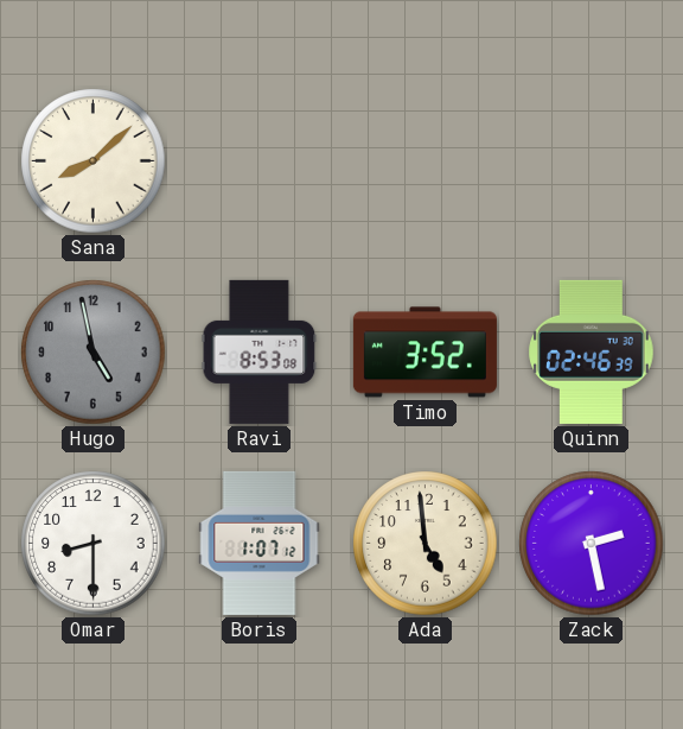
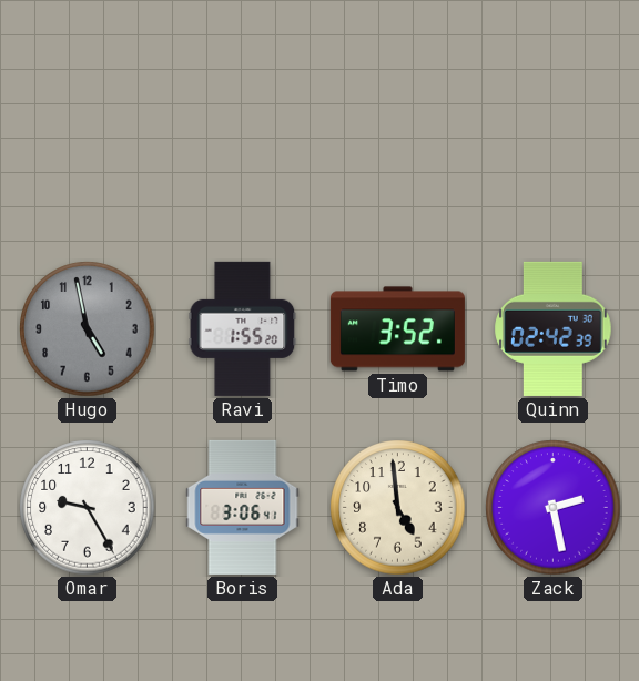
Sana: 8:08 -> none
Ravi: 8:53 -> 1:55
Quinn: 02:46 -> 02:42
Omar: 8:30 -> 9:25
Boris: 1:07 -> 3:06
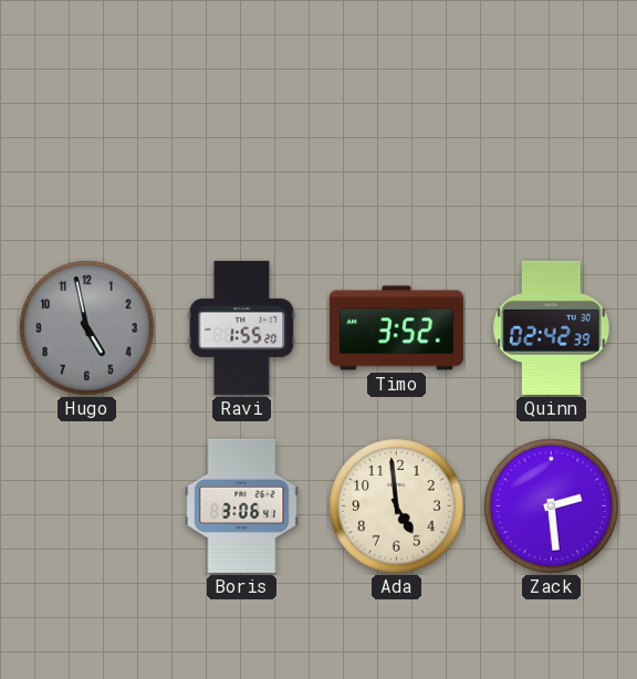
Omar: 9:25 -> none
Zack: 2:28 -> 2:29
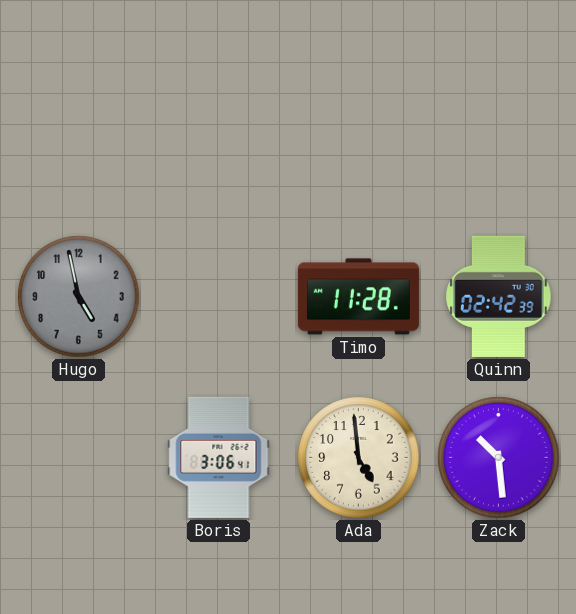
Ravi: 1:55 -> none
Timo: 3:52 -> 11:28
Zack: 2:29 -> 10:29
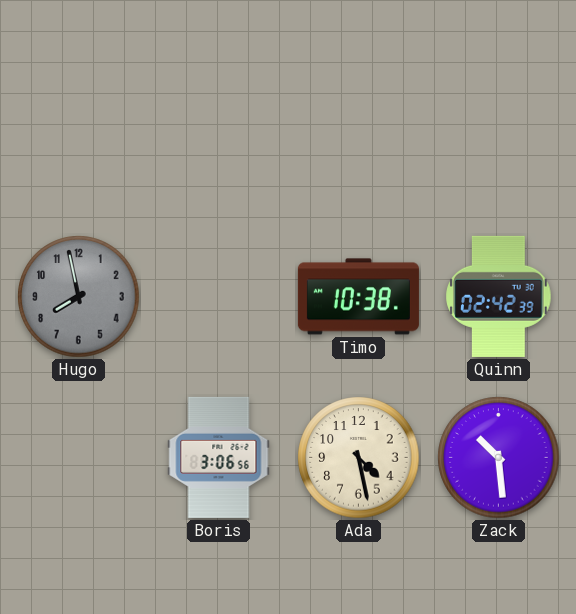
Hugo: 4:58 -> 7:58
Timo: 11:28 -> 10:38
Boris: 3:06:41 -> 3:06:56
Ada: 4:59 -> 4:28
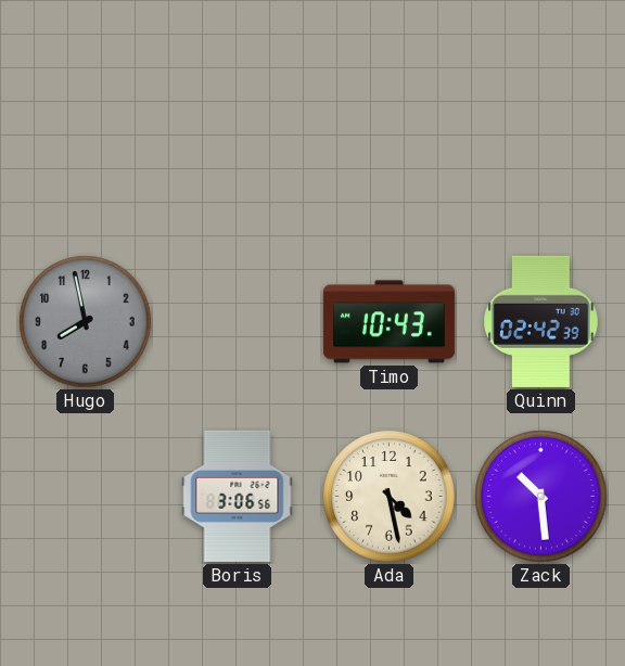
Timo: 10:38 -> 10:43
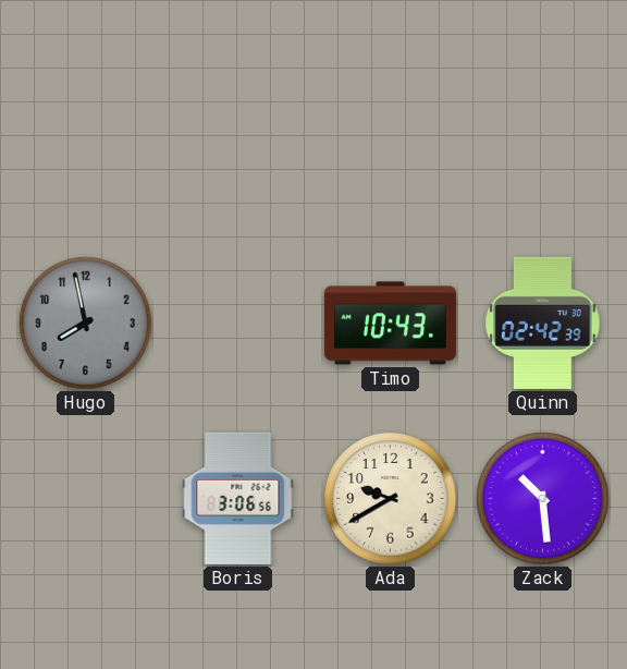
Ada: 4:28 -> 9:40
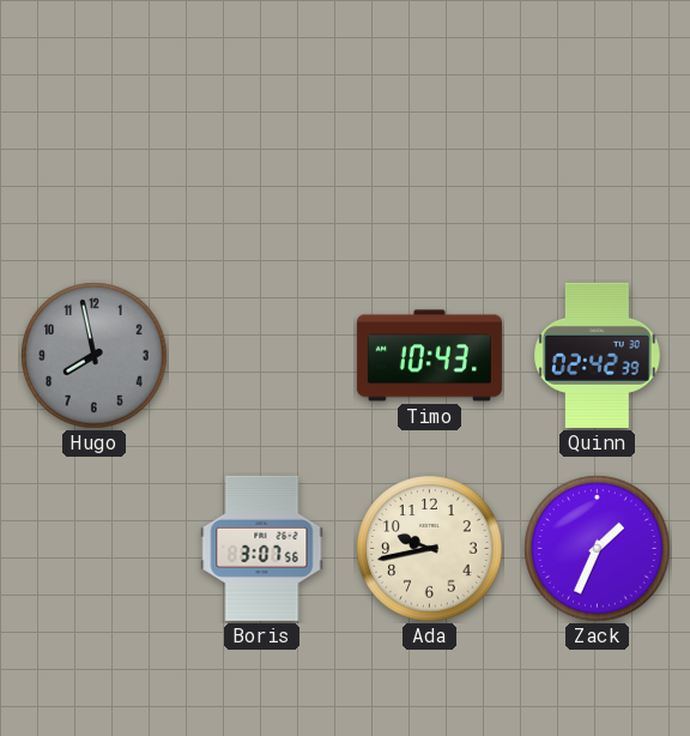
Boris: 3:06 -> 3:07
Ada: 9:40 -> 9:43
Zack: 10:29 -> 1:34
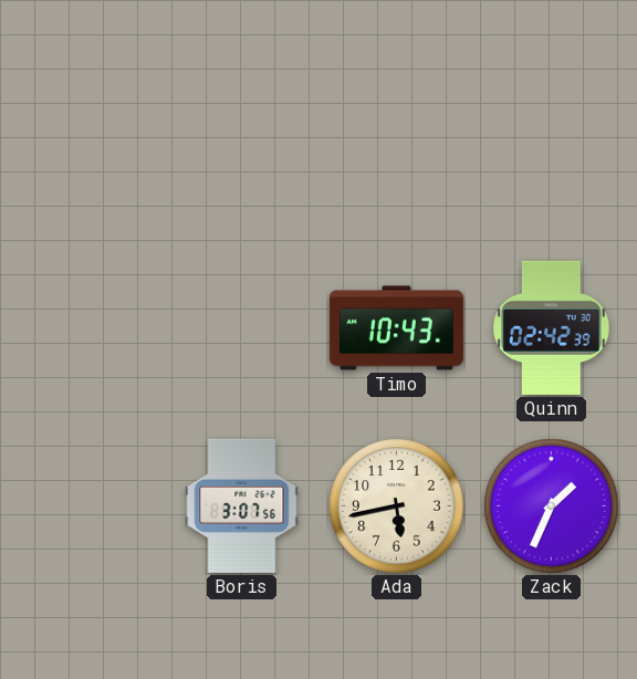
Hugo: 7:58 -> none
Ada: 9:43 -> 5:43
